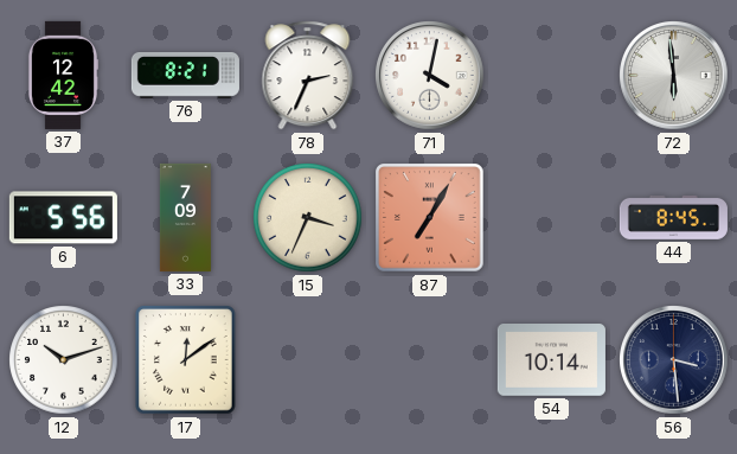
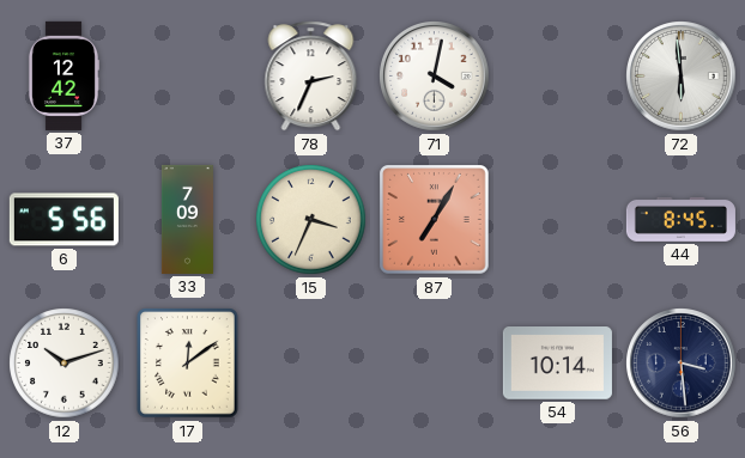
76: 8:21 -> none
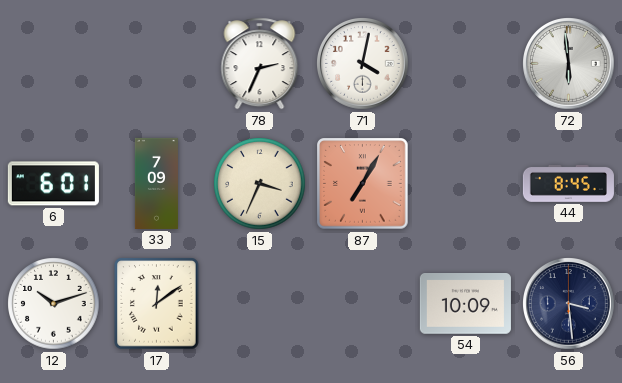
37: 12:42 -> none
6: 5:56 -> 6:01
54: 10:14 -> 10:09
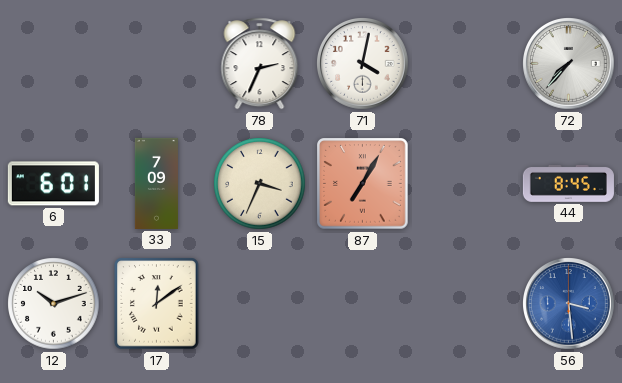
72: 5:59 -> 7:37
54: 10:09 -> none
56 dial: navy -> blue
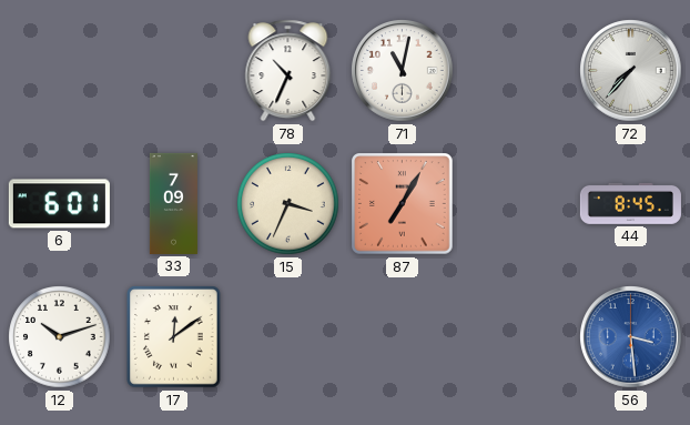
78: 2:34 -> 10:34
71: 4:02 -> 11:02
